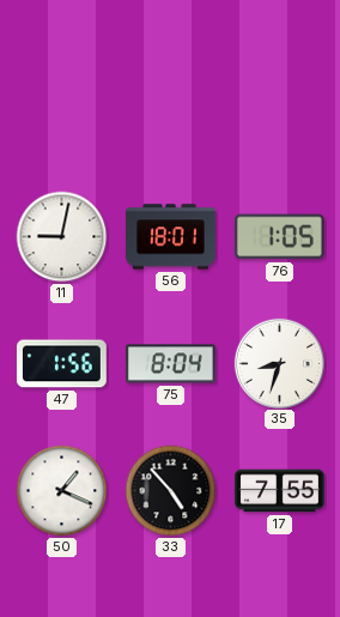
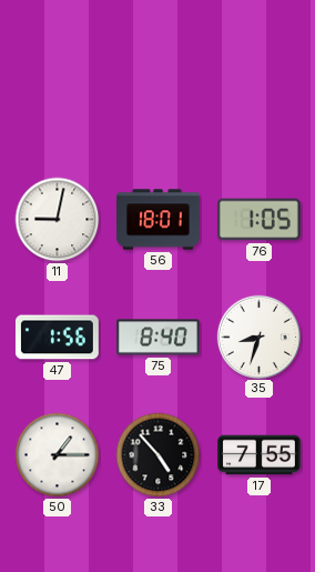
75: 8:04 -> 8:40
50: 1:19 -> 1:15
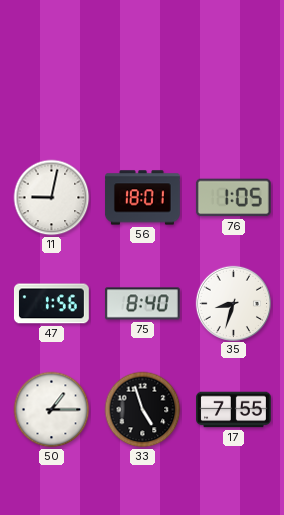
33: 4:53 -> 4:57
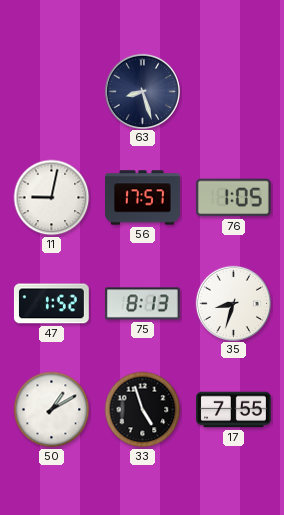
63: none -> 8:27
56: 18:01 -> 17:57
47: 1:56 -> 1:52
75: 8:40 -> 8:13
50: 1:15 -> 1:10
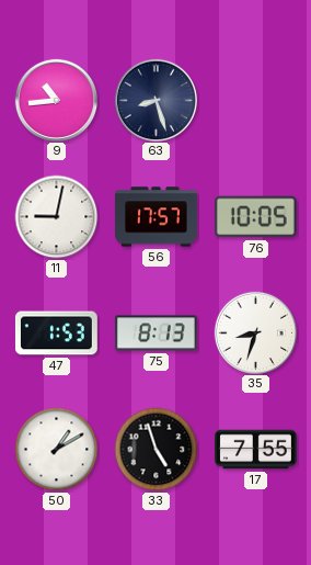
9: none -> 10:44
76: 1:05 -> 10:05
47: 1:52 -> 1:53
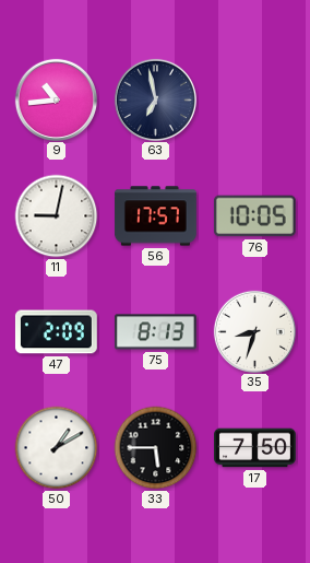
63: 8:27 -> 6:58
47: 1:53 -> 2:09
33: 4:57 -> 5:45
17: 7:55 -> 7:50
